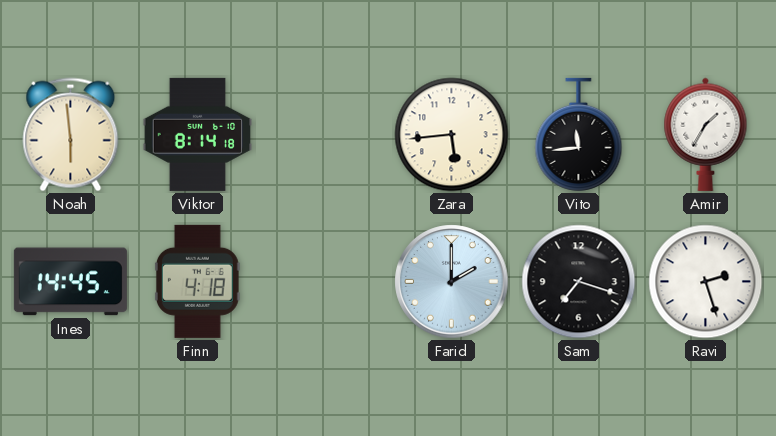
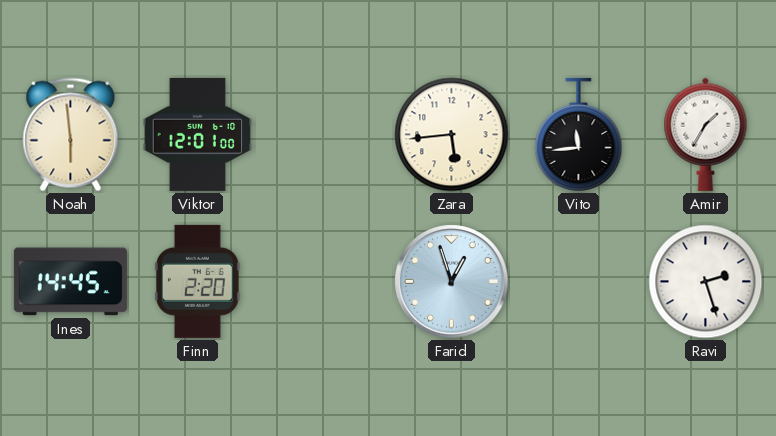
Viktor: 8:14 -> 12:01
Finn: 4:18 -> 2:20
Farid: 2:00 -> 12:57
Sam: 7:18 -> none
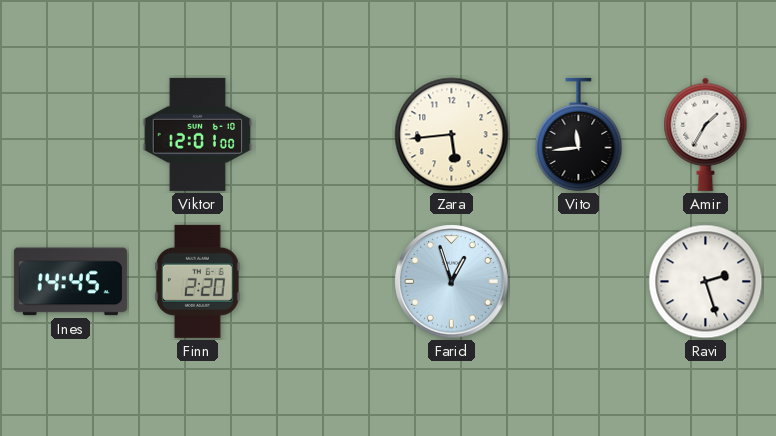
Noah: 5:59 -> none
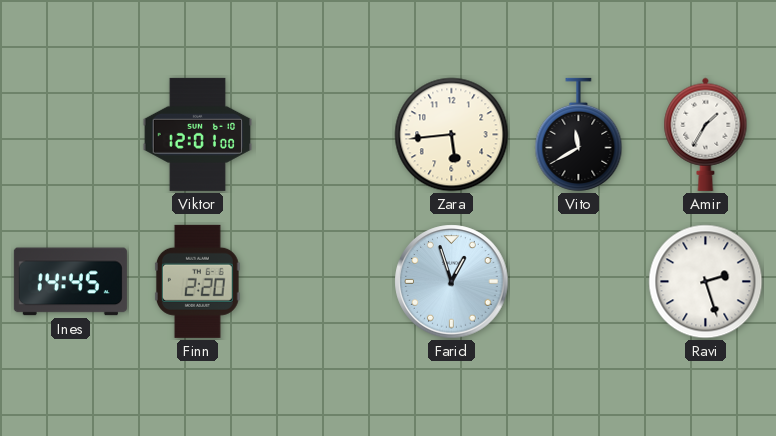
Vito: 11:44 -> 11:40
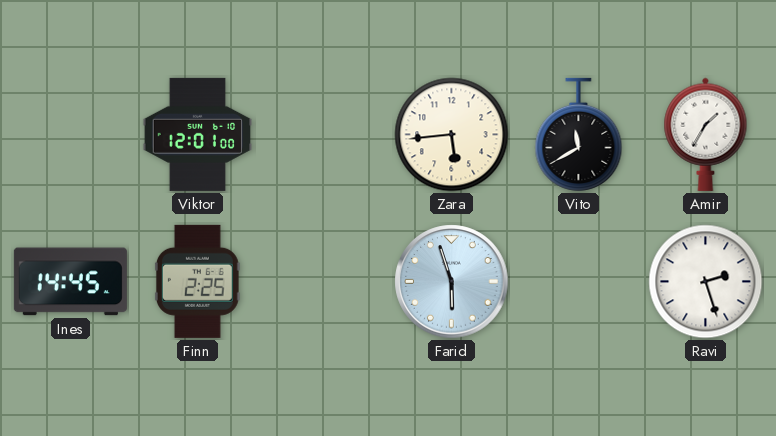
Finn: 2:20 -> 2:25
Farid: 12:57 -> 5:57
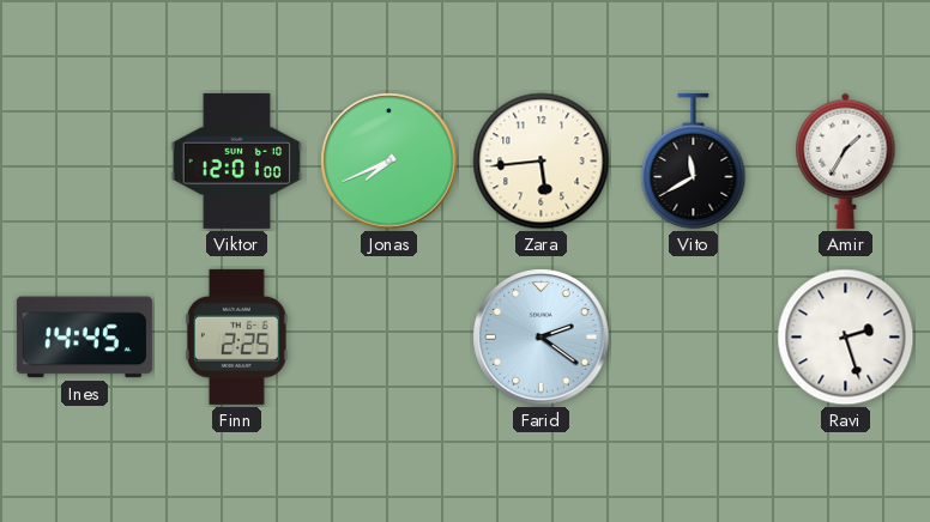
Jonas: none -> 7:41
Farid: 5:57 -> 2:21
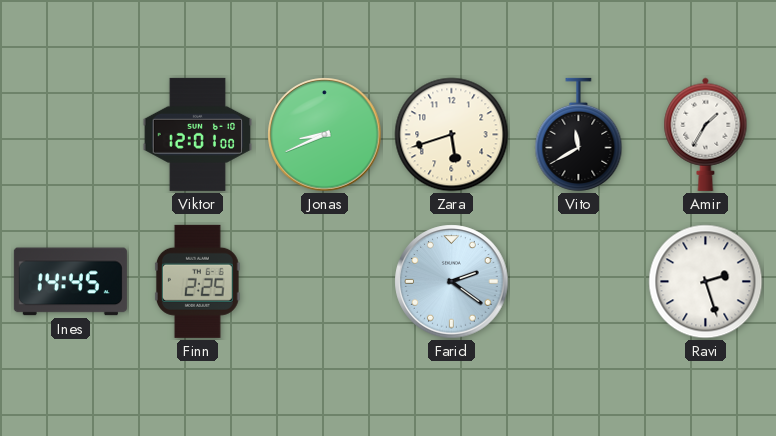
Jonas: 7:41 -> 8:41
Zara: 5:44 -> 5:42
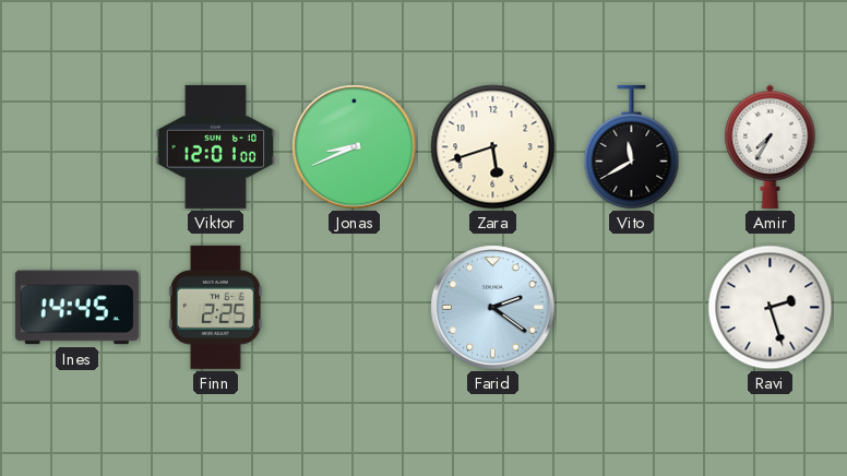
Amir: 1:35 -> 7:35
